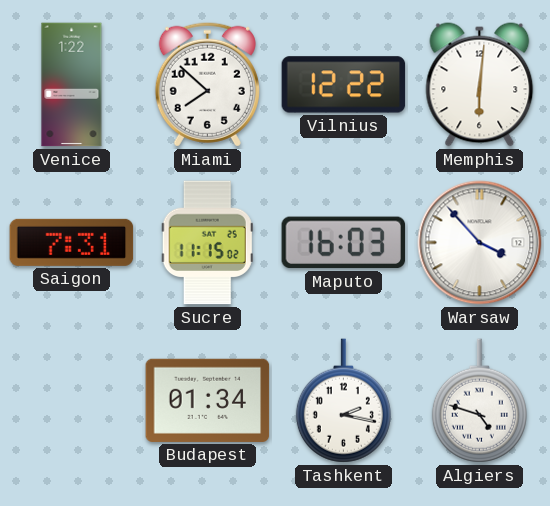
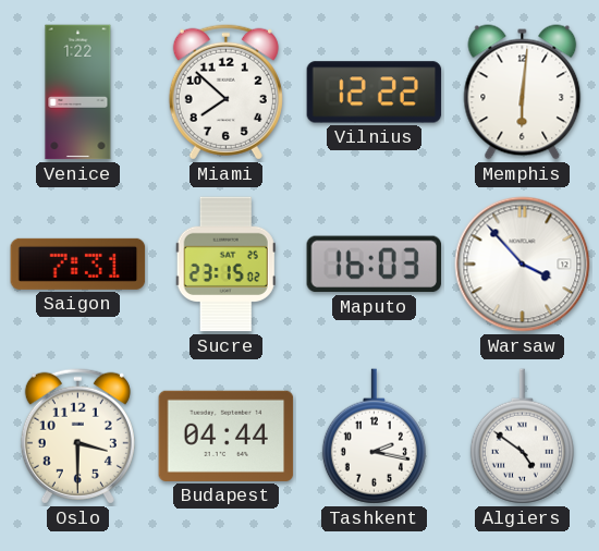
Sucre: 11:15 -> 23:15
Oslo: none -> 3:30
Budapest: 01:34 -> 04:44
Algiers: 4:48 -> 4:51
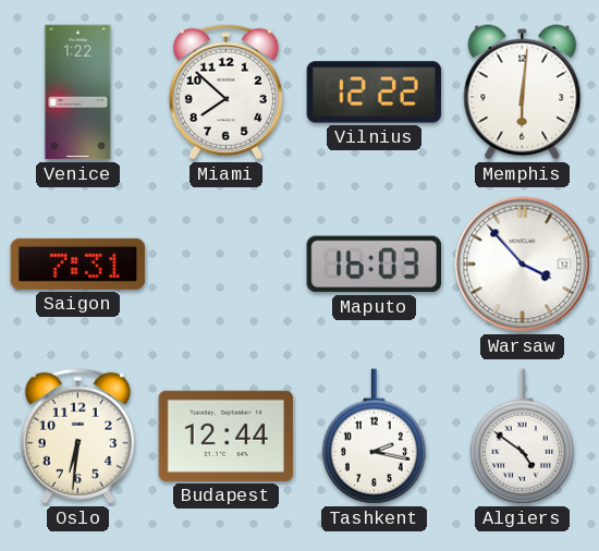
Sucre: 23:15 -> none
Oslo: 3:30 -> 6:31
Budapest: 04:44 -> 12:44
